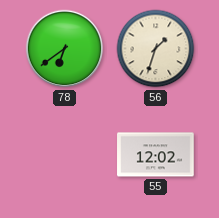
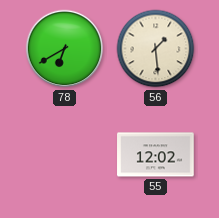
78: 6:39 -> 6:40
56: 1:33 -> 1:29
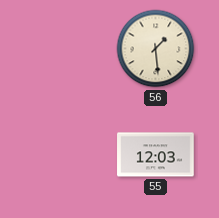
78: 6:40 -> none
55: 12:02 -> 12:03
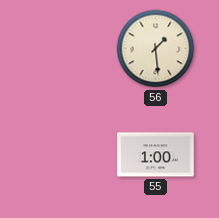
55: 12:03 -> 1:00
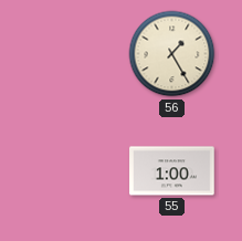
56: 1:29 -> 1:25
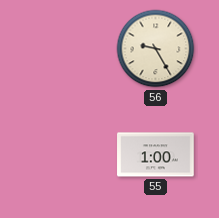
56: 1:25 -> 9:25
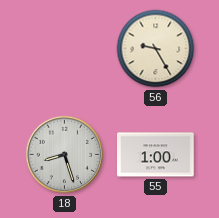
18: none -> 8:27
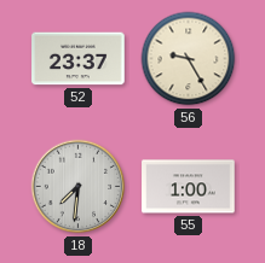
52: none -> 23:37
18: 8:27 -> 7:31
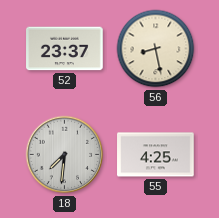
56: 9:25 -> 8:28
55: 1:00 -> 4:25
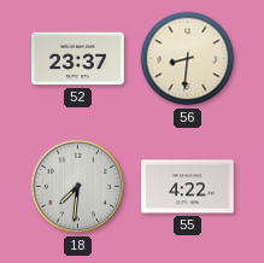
56: 8:28 -> 8:31
55: 4:25 -> 4:22
